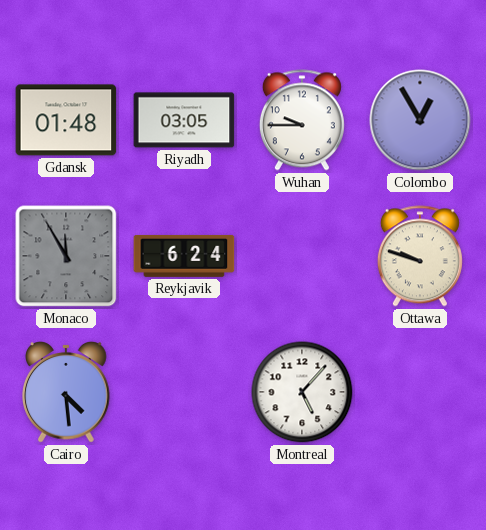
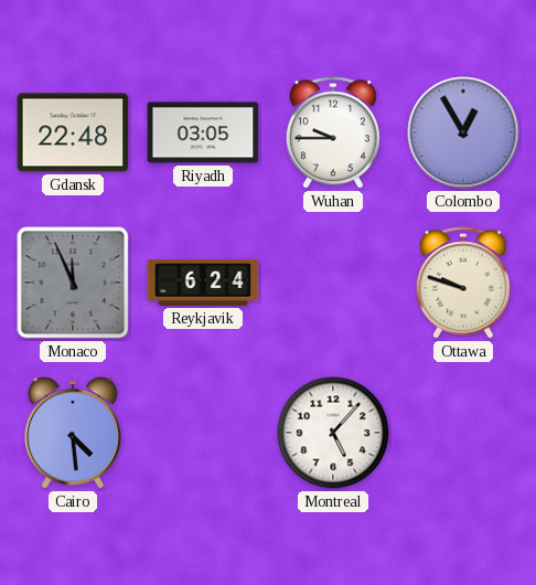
Gdansk: 01:48 -> 22:48
Monaco: 11:55 -> 11:56
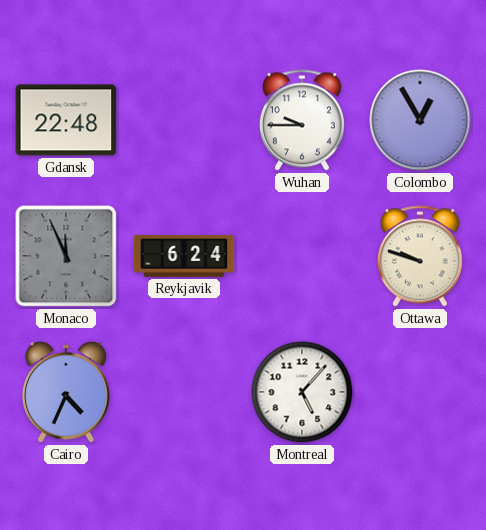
Riyadh: 03:05 -> none
Cairo: 4:29 -> 4:34
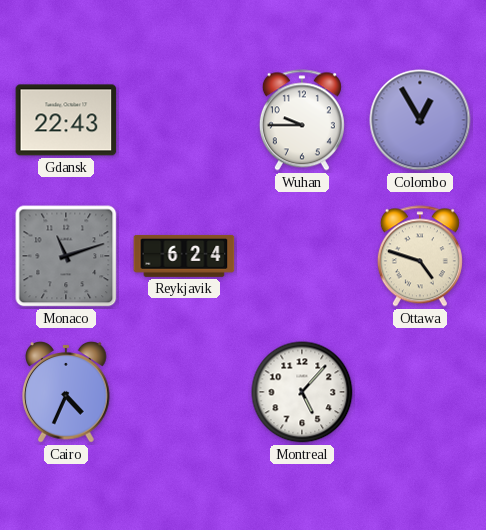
Gdansk: 22:48 -> 22:43
Monaco: 11:56 -> 11:12
Ottawa: 9:48 -> 4:48
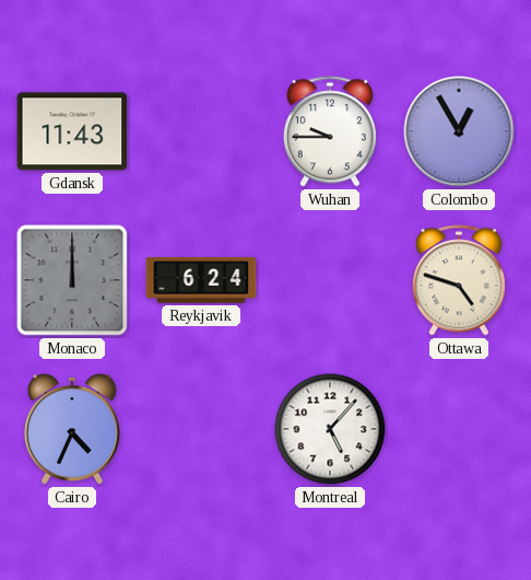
Gdansk: 22:43 -> 11:43
Monaco: 11:12 -> 12:00
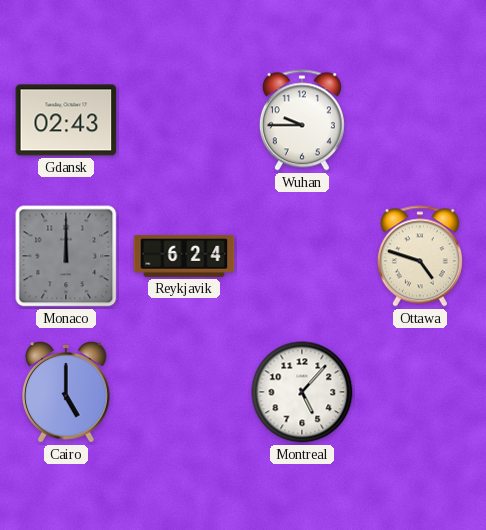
Gdansk: 11:43 -> 02:43
Colombo: 12:55 -> none
Cairo: 4:34 -> 5:00
